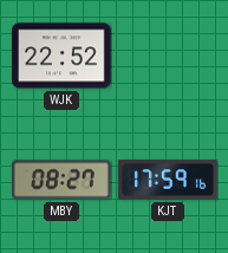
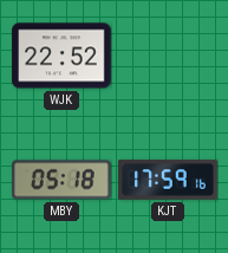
MBY: 08:27 -> 05:18
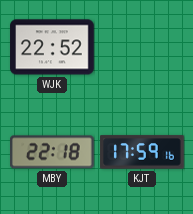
MBY: 05:18 -> 22:18
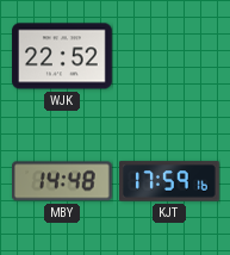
MBY: 22:18 -> 14:48
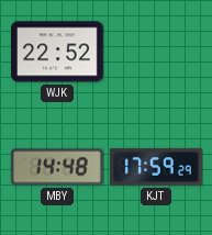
KJT: 17:59:16 -> 17:59:29
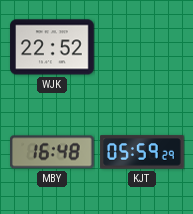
MBY: 14:48 -> 16:48
KJT: 17:59 -> 05:59
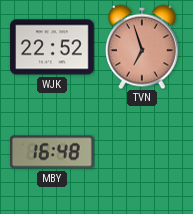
TVN: none -> 6:57
KJT: 05:59 -> none
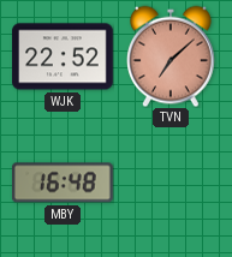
TVN: 6:57 -> 7:08
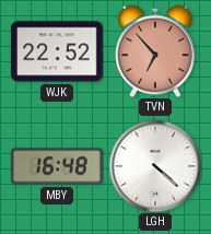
TVN: 7:08 -> 6:53
LGH: none -> 4:22
